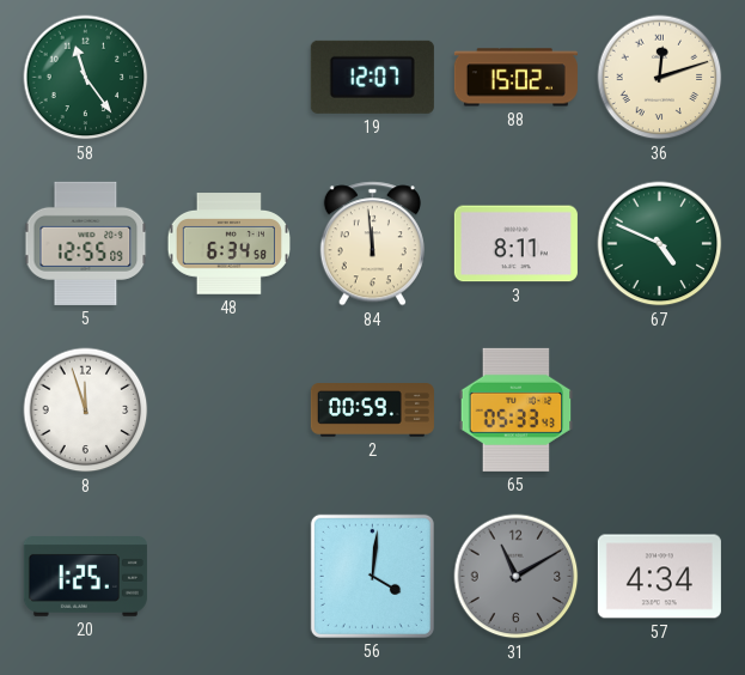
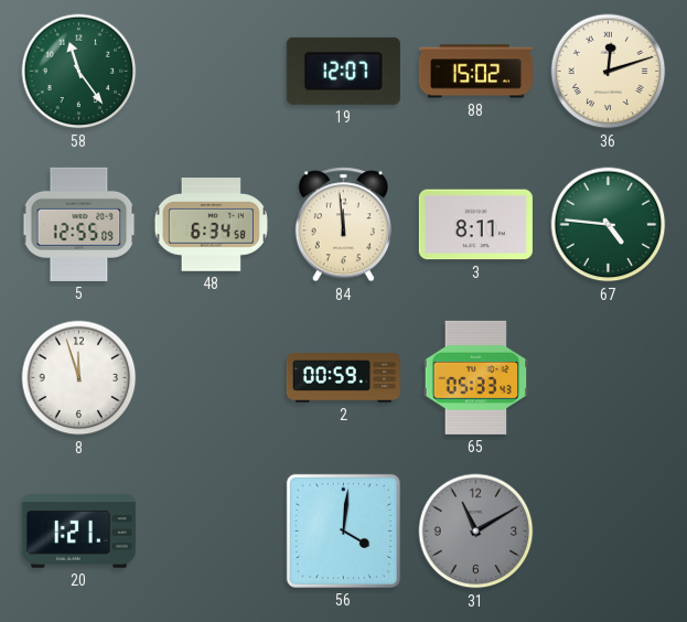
67: 4:49 -> 4:46
20: 1:25 -> 1:21
57: 4:34 -> none
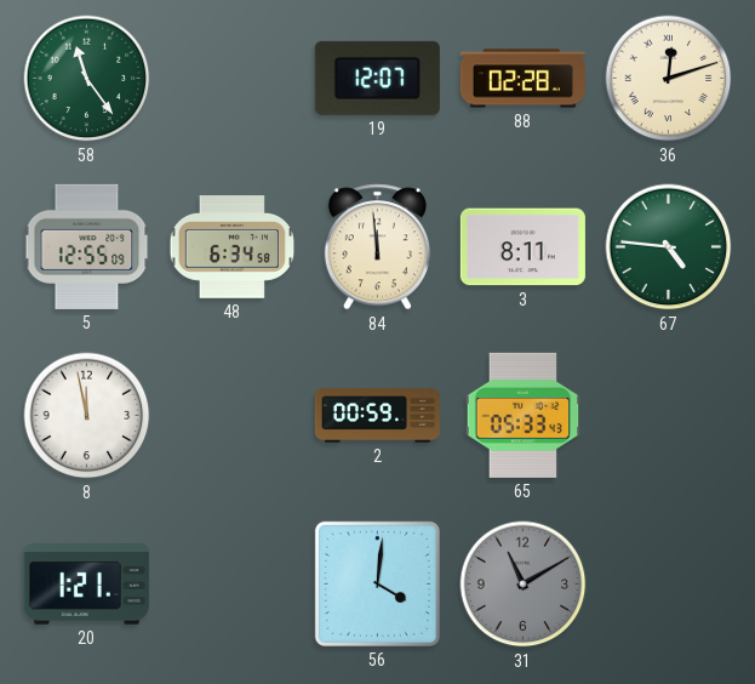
88: 15:02 -> 02:28
8: 11:57 -> 11:58
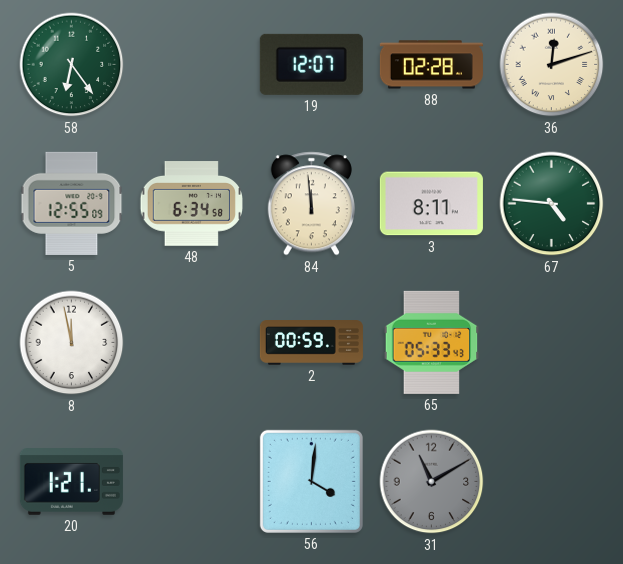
58: 11:24 -> 6:24
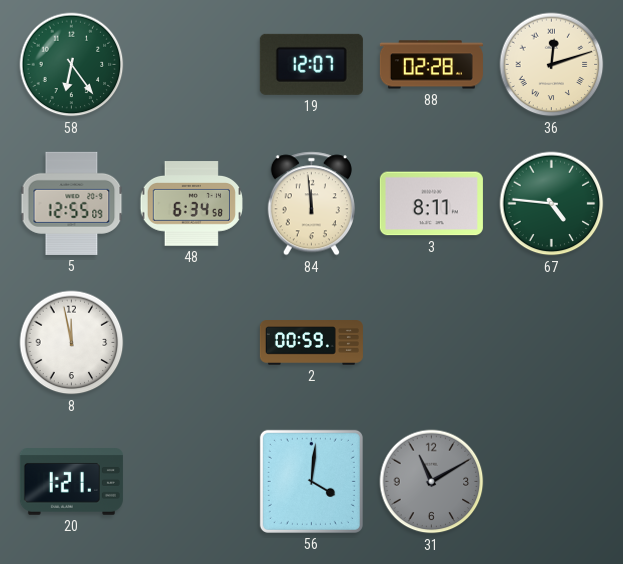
65: 05:33 -> none
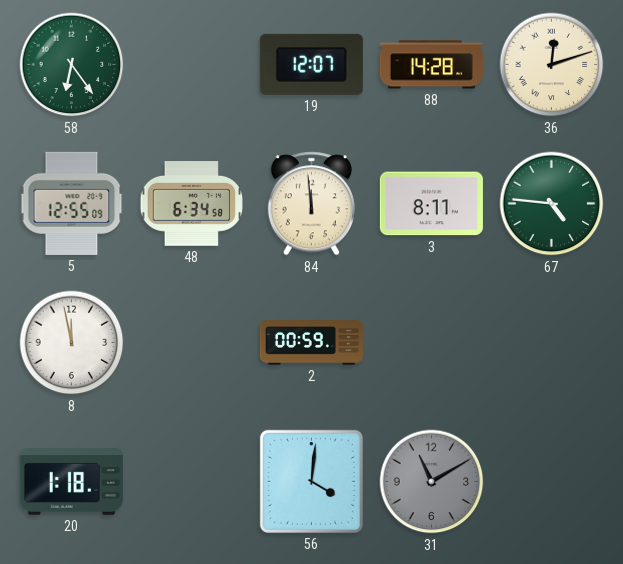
88: 02:28 -> 14:28
20: 1:21 -> 1:18
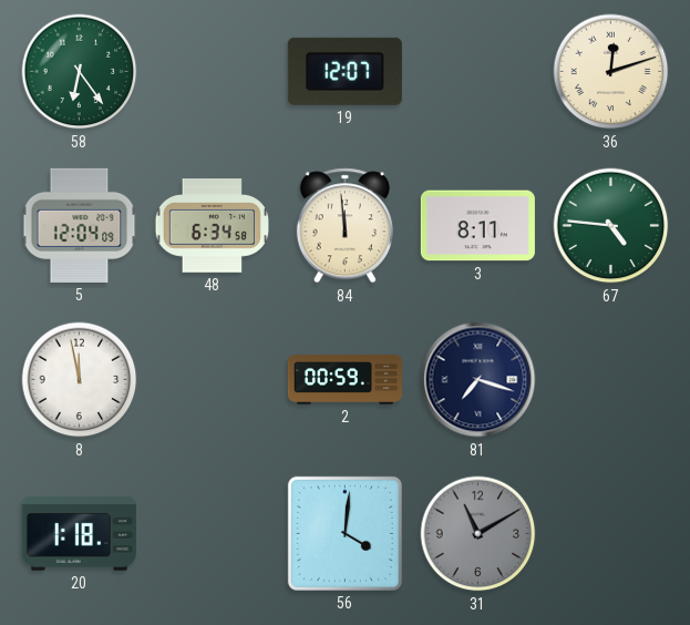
88: 14:28 -> none
5: 12:55 -> 12:04
81: none -> 7:18
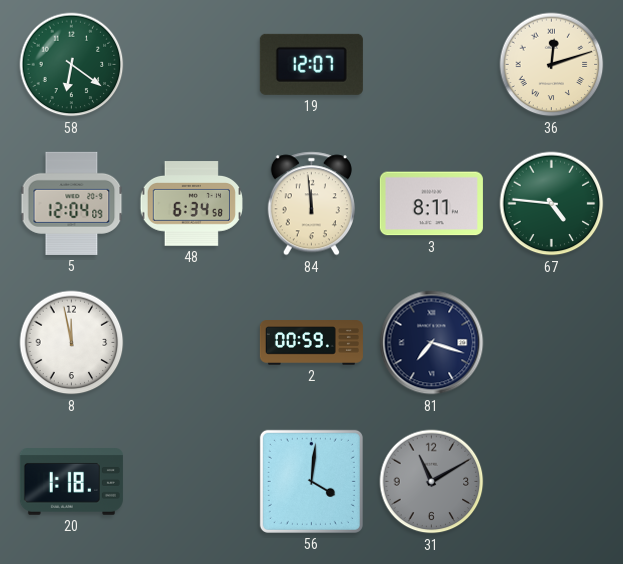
58: 6:24 -> 6:21
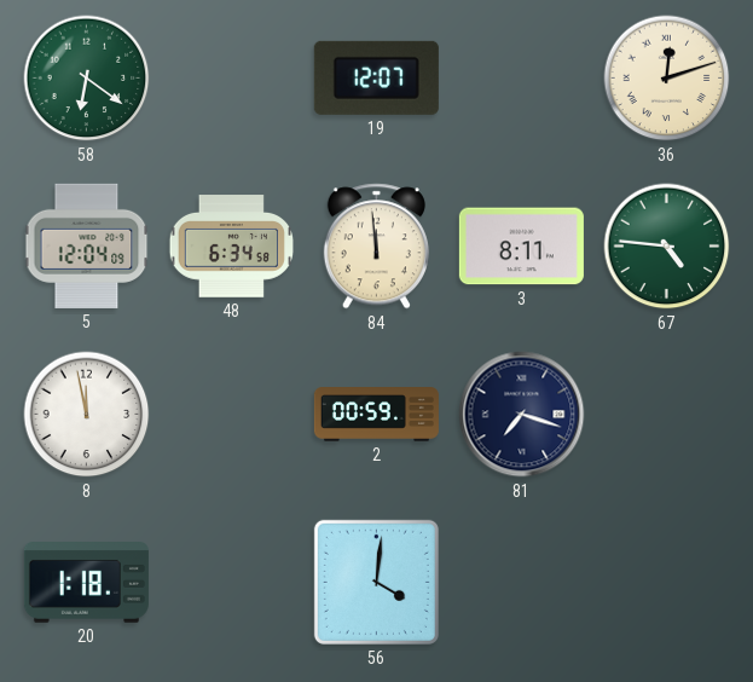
31: 11:10 -> none
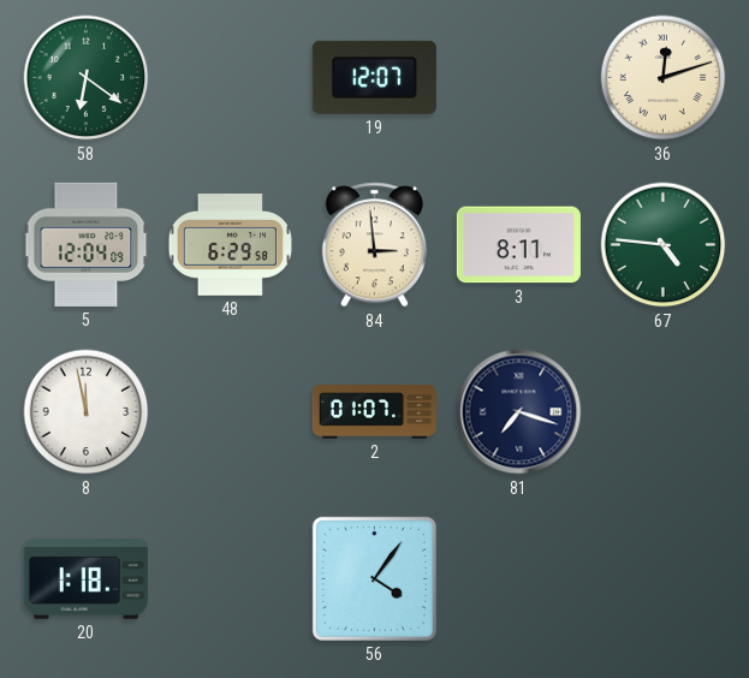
48: 6:34 -> 6:29
84: 11:59 -> 2:59
2: 00:59 -> 01:07
56: 4:01 -> 4:06
